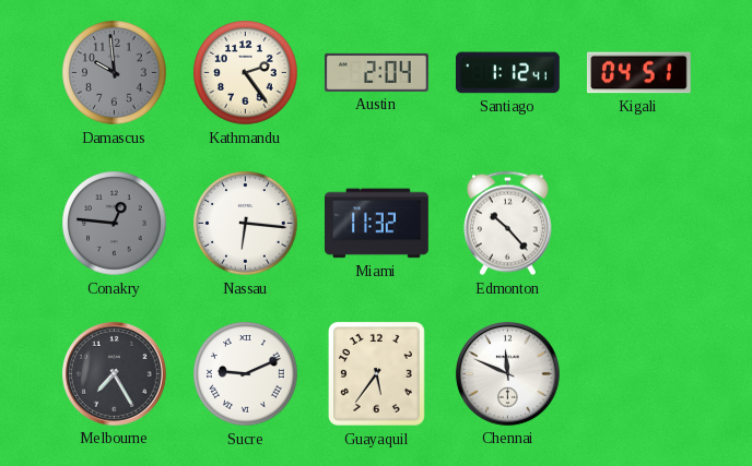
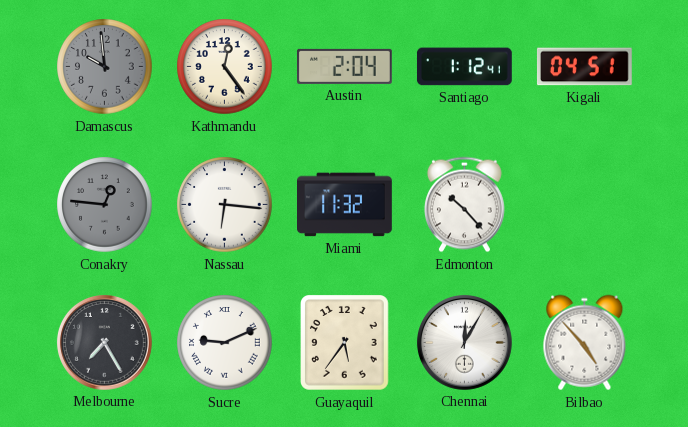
Kathmandu: 2:24 -> 12:24
Chennai: 11:49 -> 12:05
Bilbao: none -> 4:53
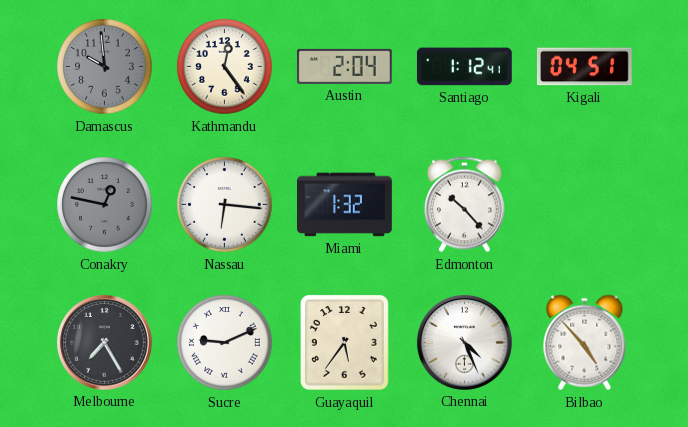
Conakry: 12:46 -> 12:47
Miami: 11:32 -> 1:32
Chennai: 12:05 -> 4:26
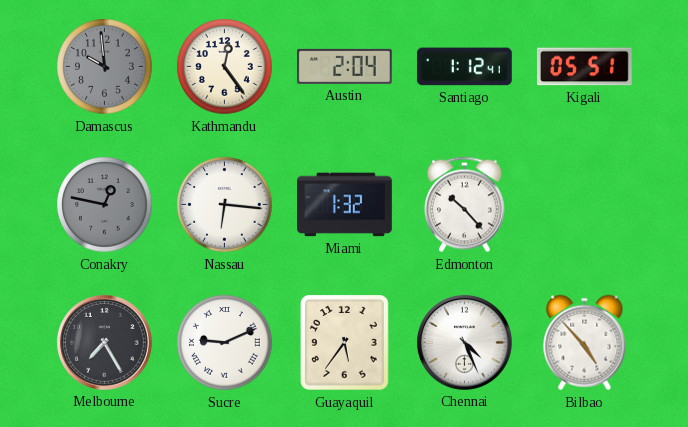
Kigali: 04:51 -> 05:51
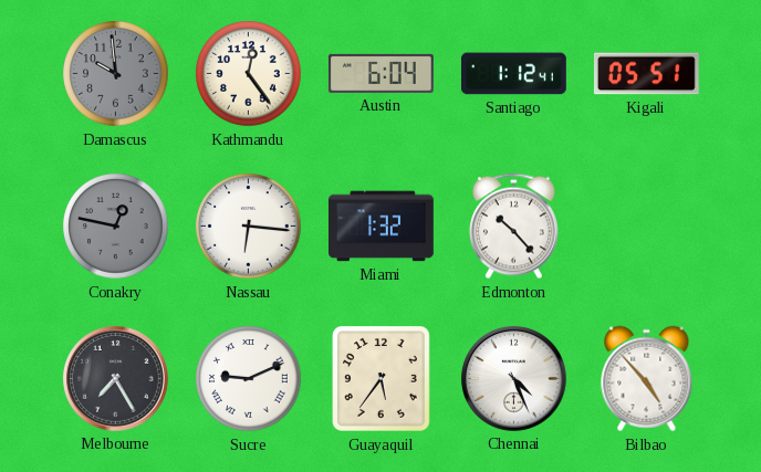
Austin: 2:04 -> 6:04
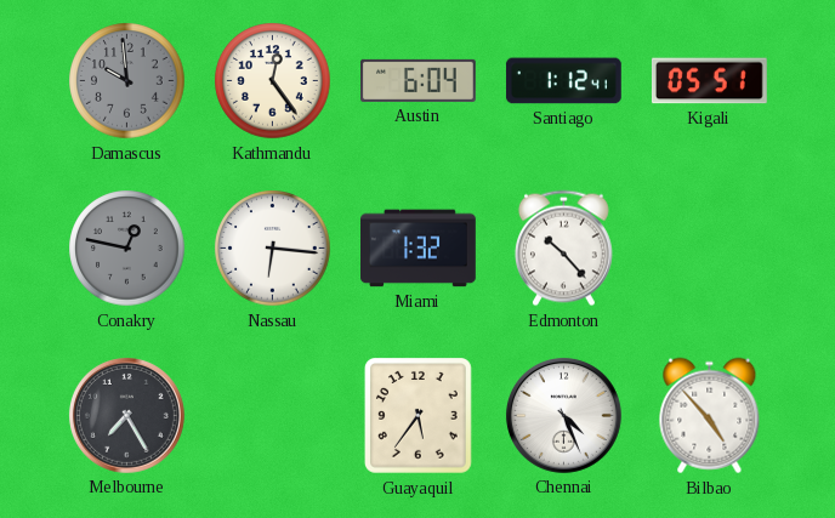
Sucre: 9:11 -> none
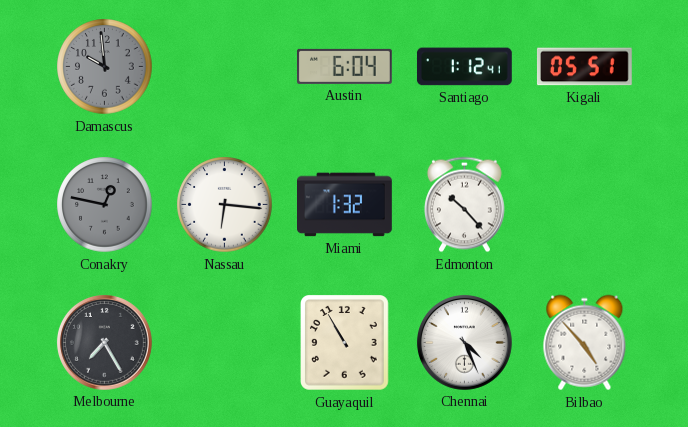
Kathmandu: 12:24 -> none
Guayaquil: 5:36 -> 10:55
